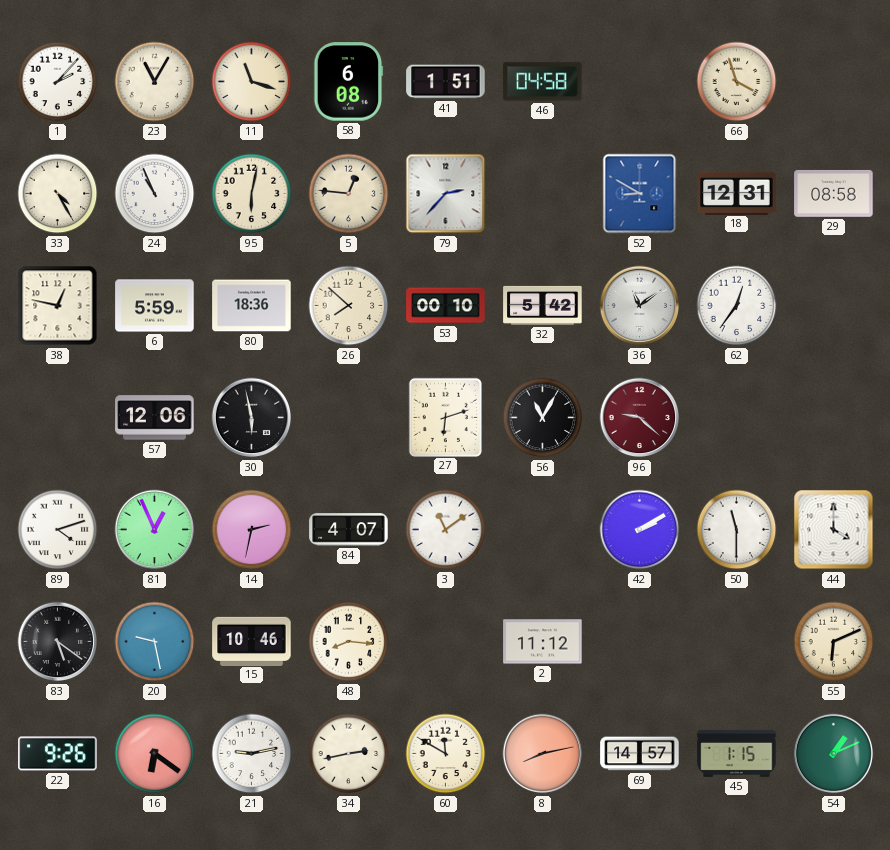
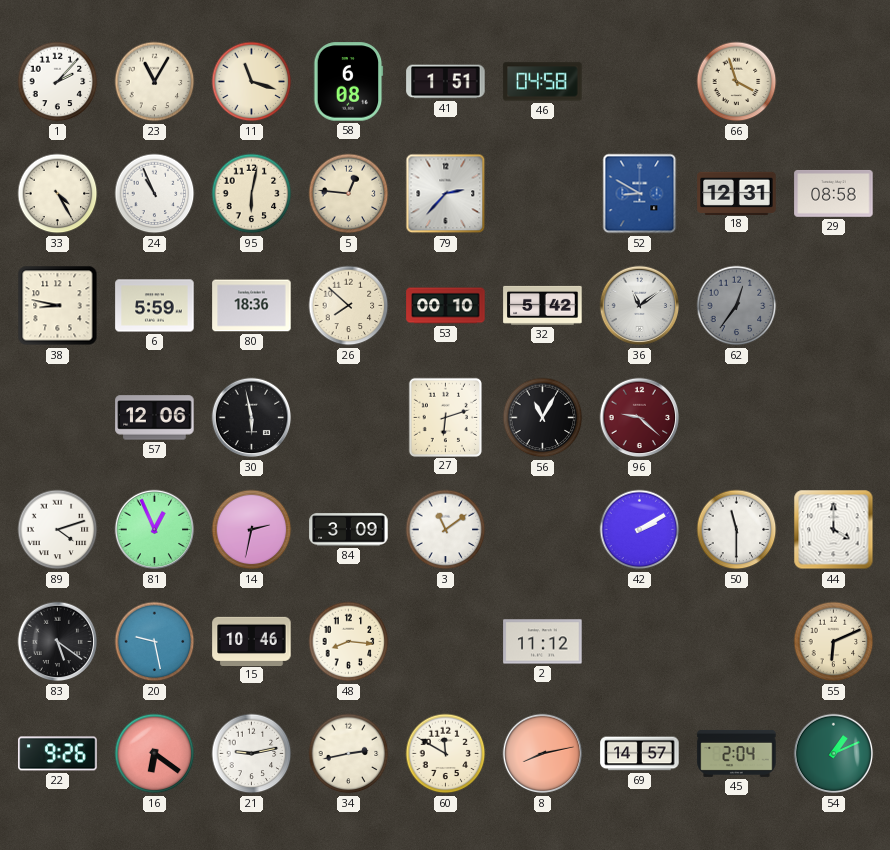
38: 12:47 -> 8:47
62 dial: white -> grey
84: 4:07 -> 3:09
45: 1:15 -> 2:04
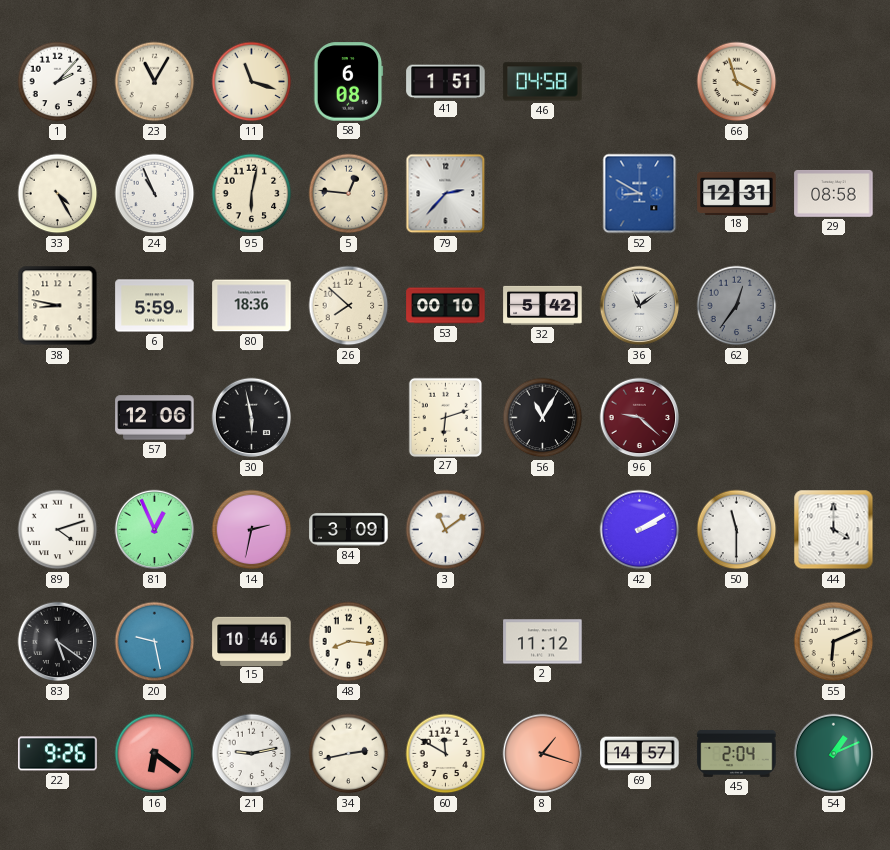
8: 8:13 -> 1:18
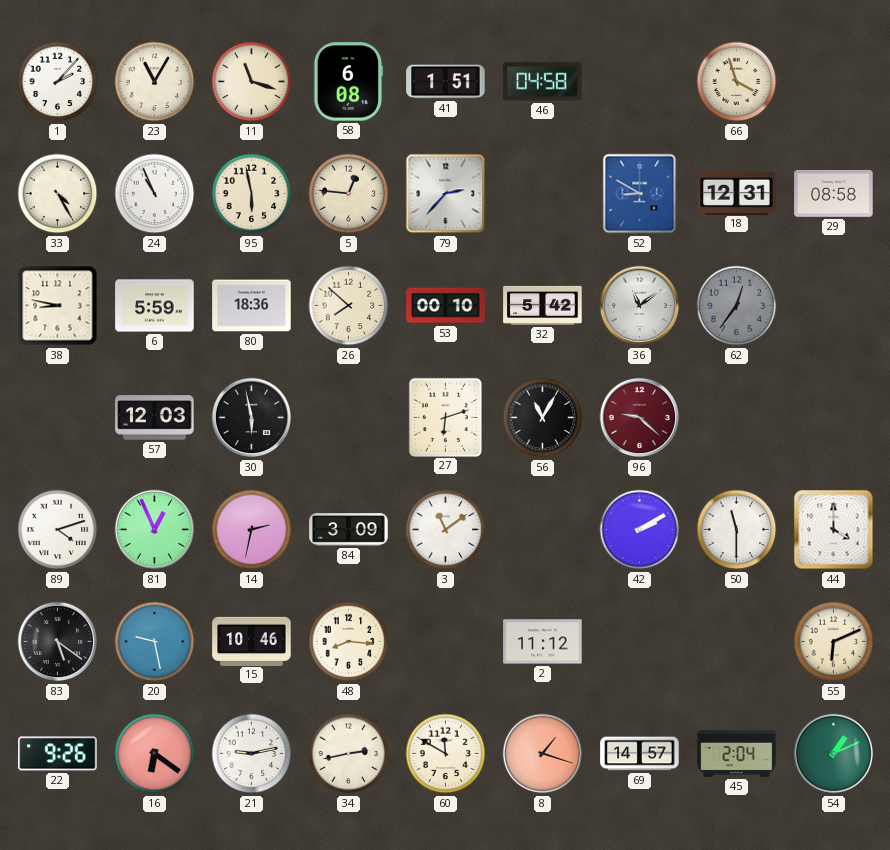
95: 6:02 -> 5:58
57: 12:06 -> 12:03
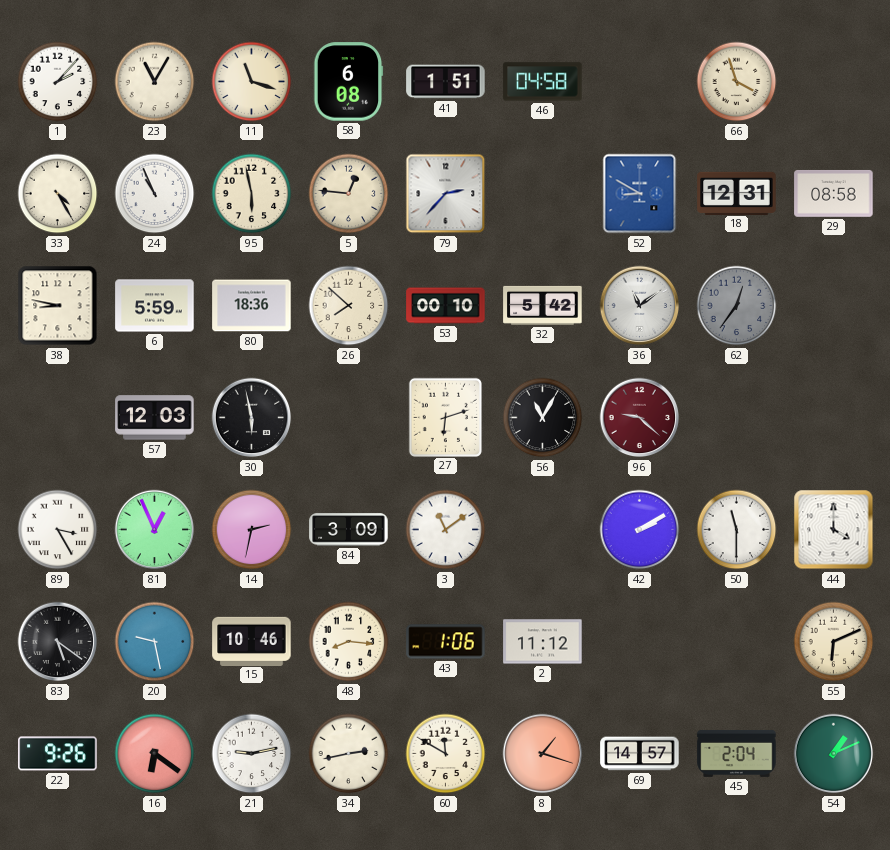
89: 4:12 -> 3:25
43: none -> 1:06
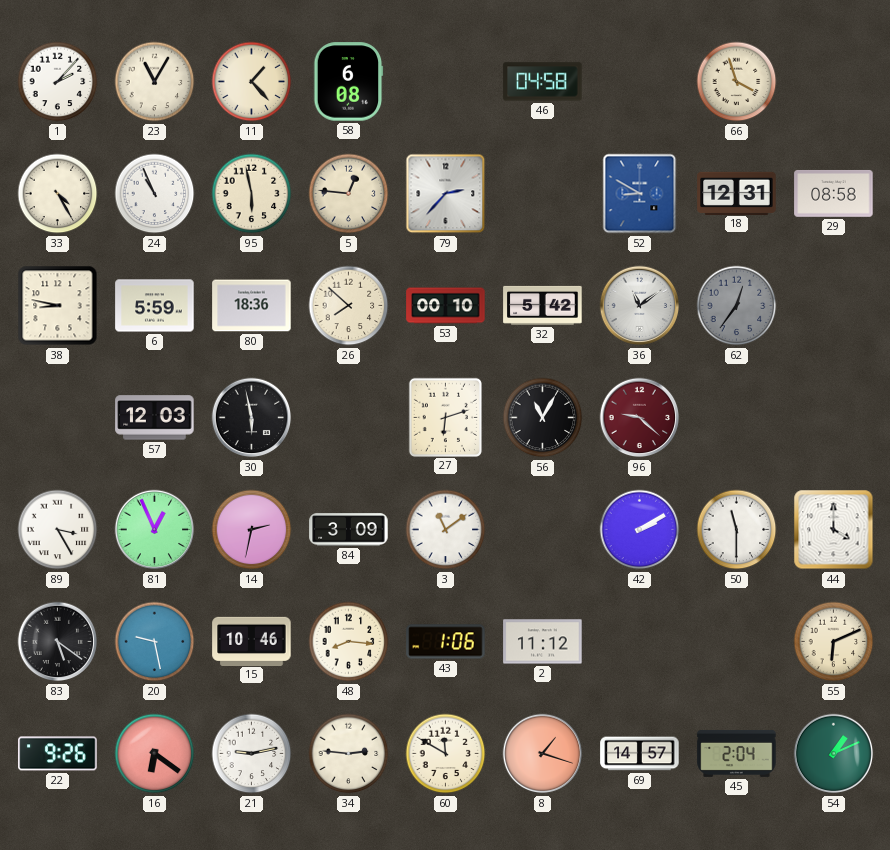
11: 11:18 -> 1:23
41: 1:51 -> none
34: 2:43 -> 2:46
